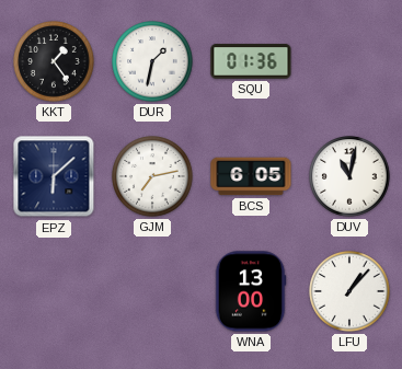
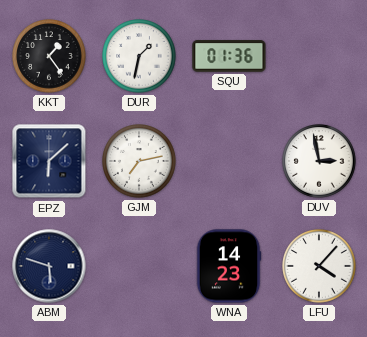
BCS: 6:05 -> none
DUV: 11:02 -> 2:58
ABM: none -> 5:48
WNA: 13:00 -> 14:23
LFU: 1:07 -> 4:07
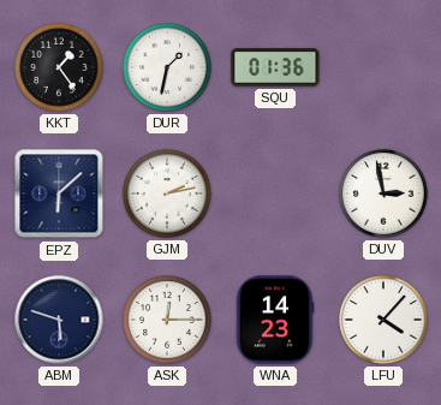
GJM: 7:13 -> 2:13
ASK: none -> 12:15
